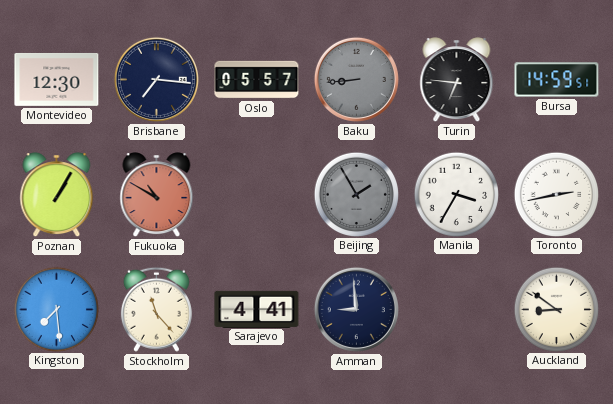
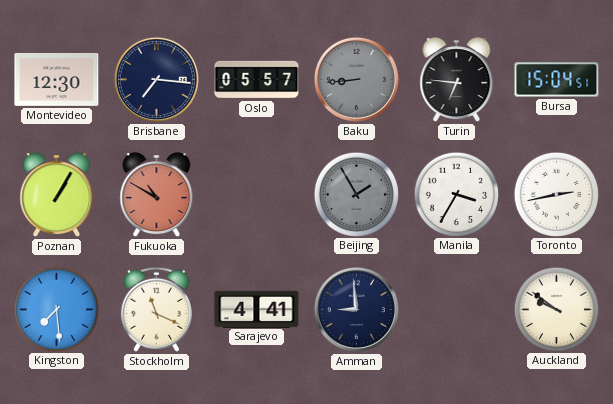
Bursa: 14:59 -> 15:04
Stockholm: 11:23 -> 11:19
Auckland: 8:51 -> 9:51
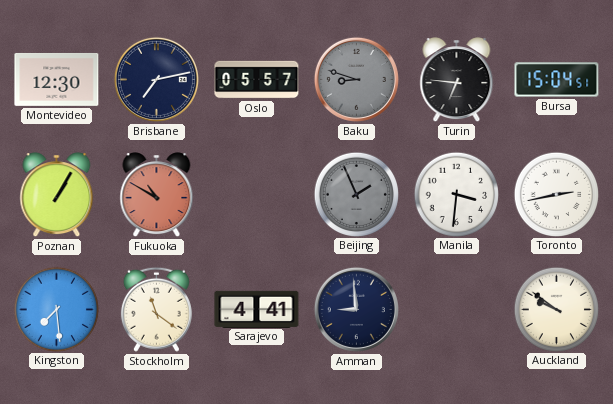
Brisbane: 7:16 -> 7:13
Baku: 8:44 -> 8:48
Beijing: 1:55 -> 1:56
Manila: 3:35 -> 3:31
Stockholm: 11:19 -> 11:21
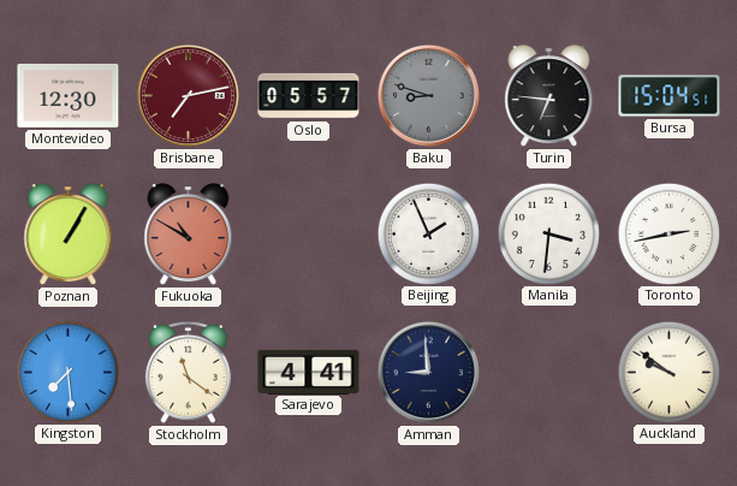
Brisbane dial: navy -> burgundy
Beijing dial: grey -> white
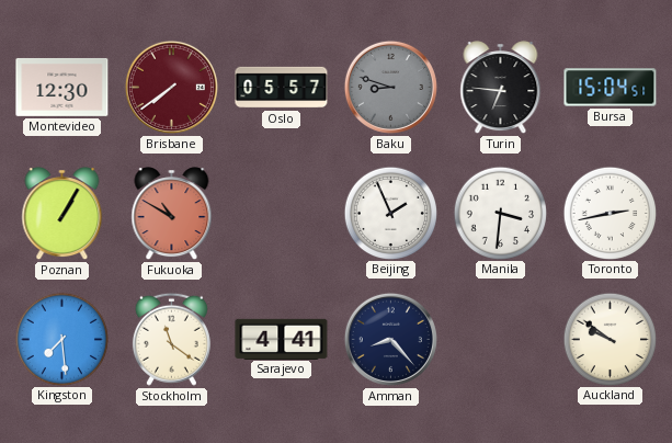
Brisbane: 7:13 -> 7:39
Amman: 8:59 -> 8:23
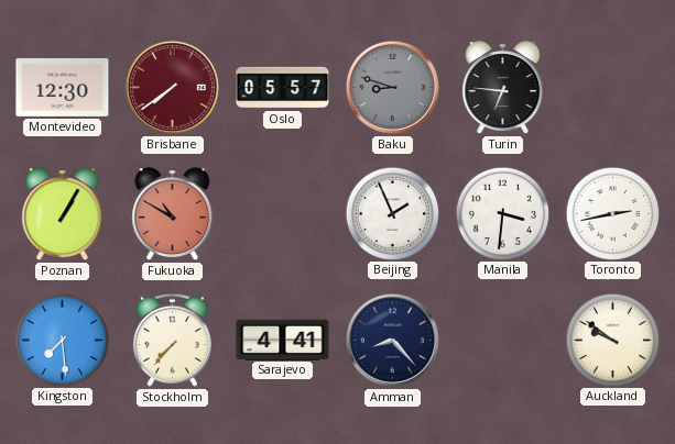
Bursa: 15:04 -> none
Stockholm: 11:21 -> 7:37
